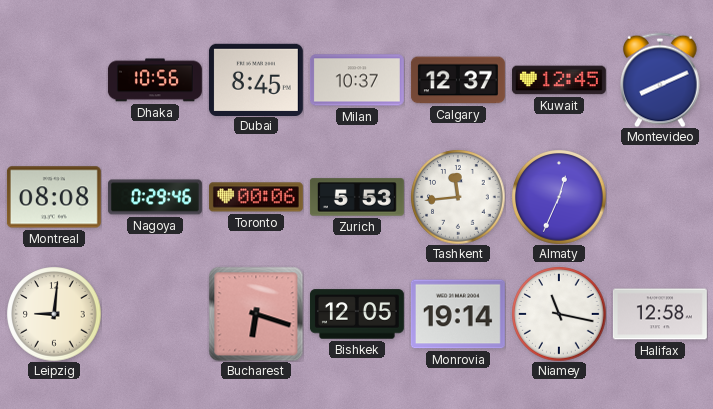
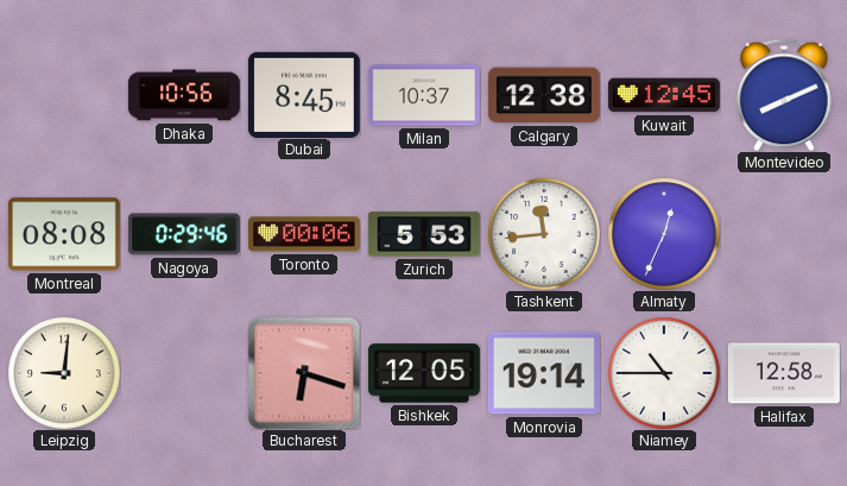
Calgary: 12:37 -> 12:38
Niamey: 11:17 -> 10:45
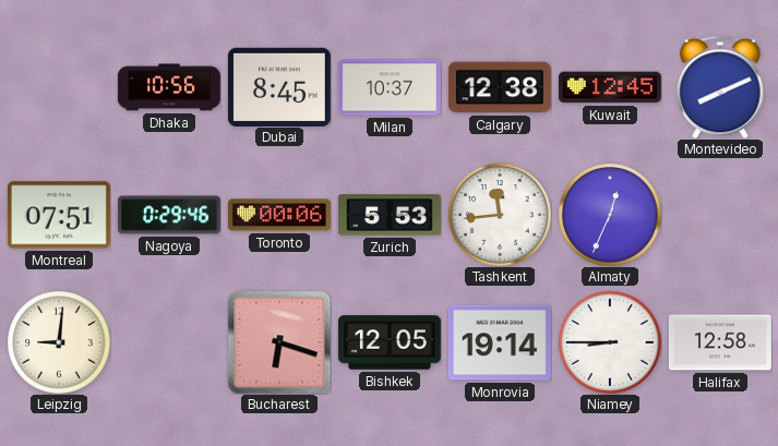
Montreal: 08:08 -> 07:51
Niamey: 10:45 -> 8:45
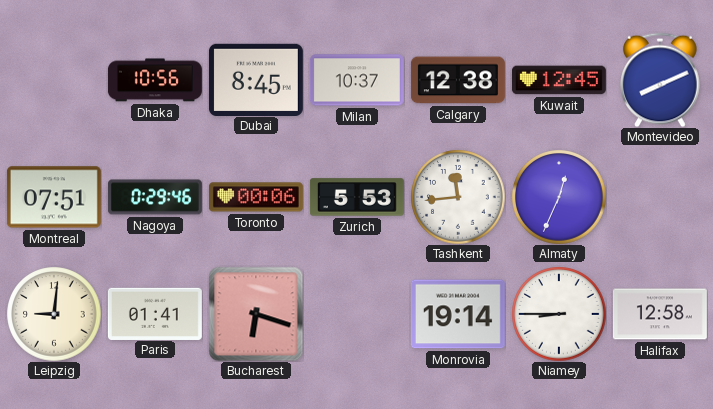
Paris: none -> 01:41
Bishkek: 12:05 -> none
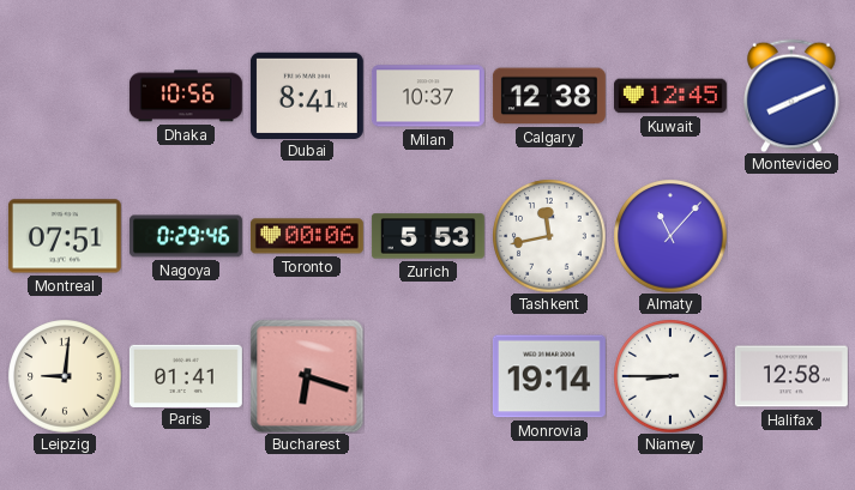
Dubai: 8:45 -> 8:41
Tashkent: 11:44 -> 11:43
Almaty: 12:34 -> 11:07
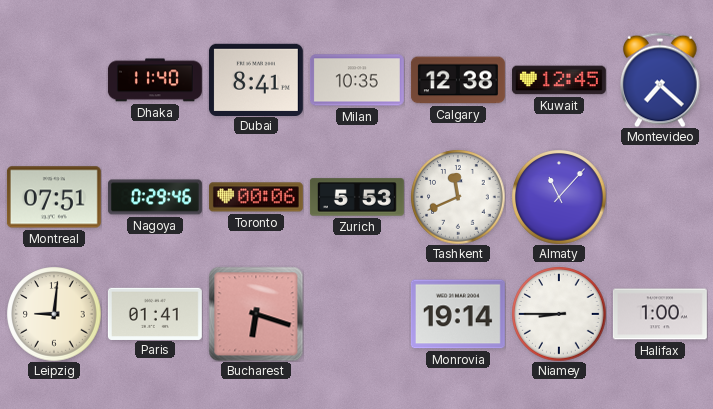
Dhaka: 10:56 -> 11:40
Milan: 10:37 -> 10:35
Montevideo: 8:11 -> 7:22
Tashkent: 11:43 -> 11:41
Halifax: 12:58 -> 1:00
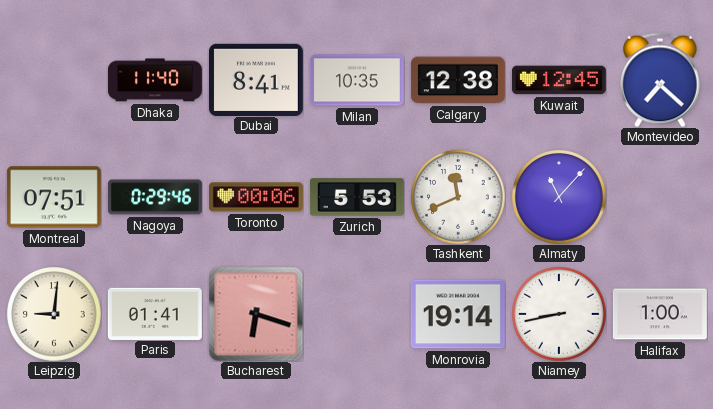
Niamey: 8:45 -> 8:43
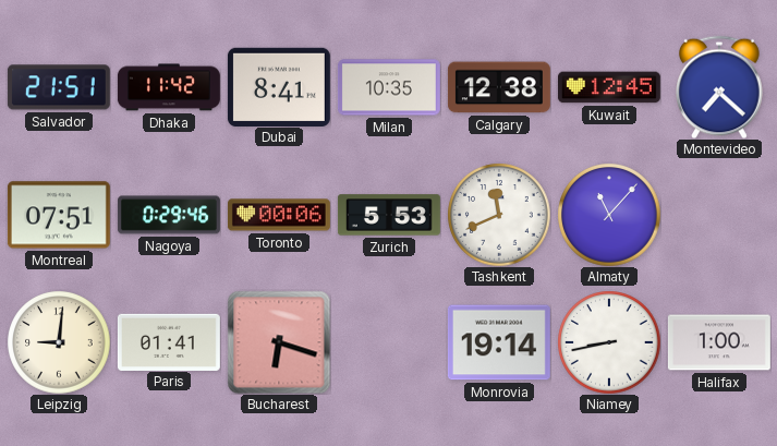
Salvador: none -> 21:51
Dhaka: 11:40 -> 11:42
